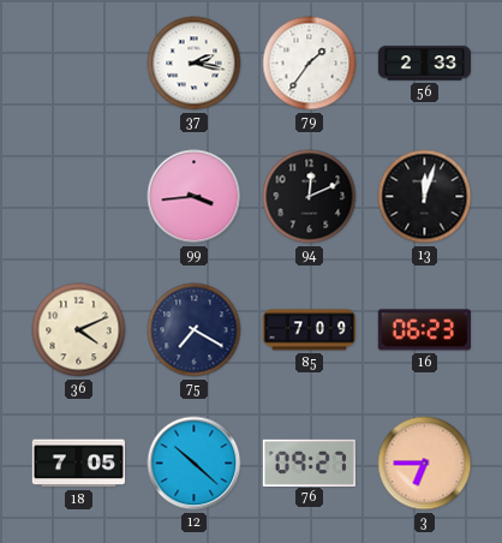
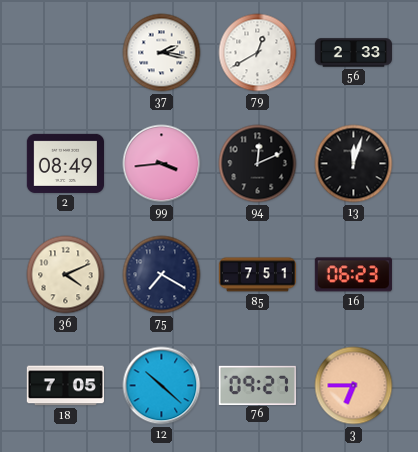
79: 1:36 -> 12:40
2: none -> 08:49
85: 7:09 -> 7:51
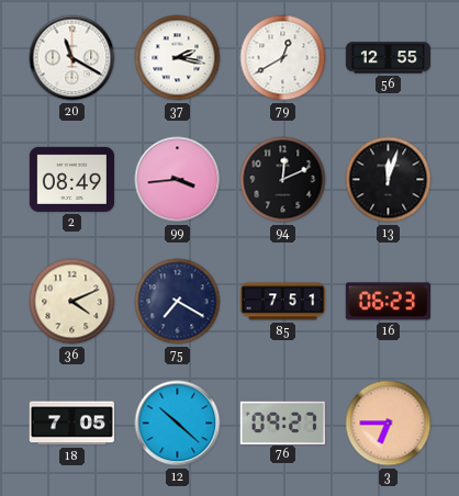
20: none -> 11:20
56: 2:33 -> 12:55
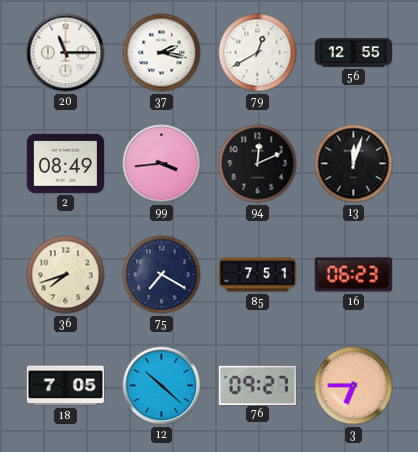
20: 11:20 -> 11:15
36: 4:11 -> 7:42
